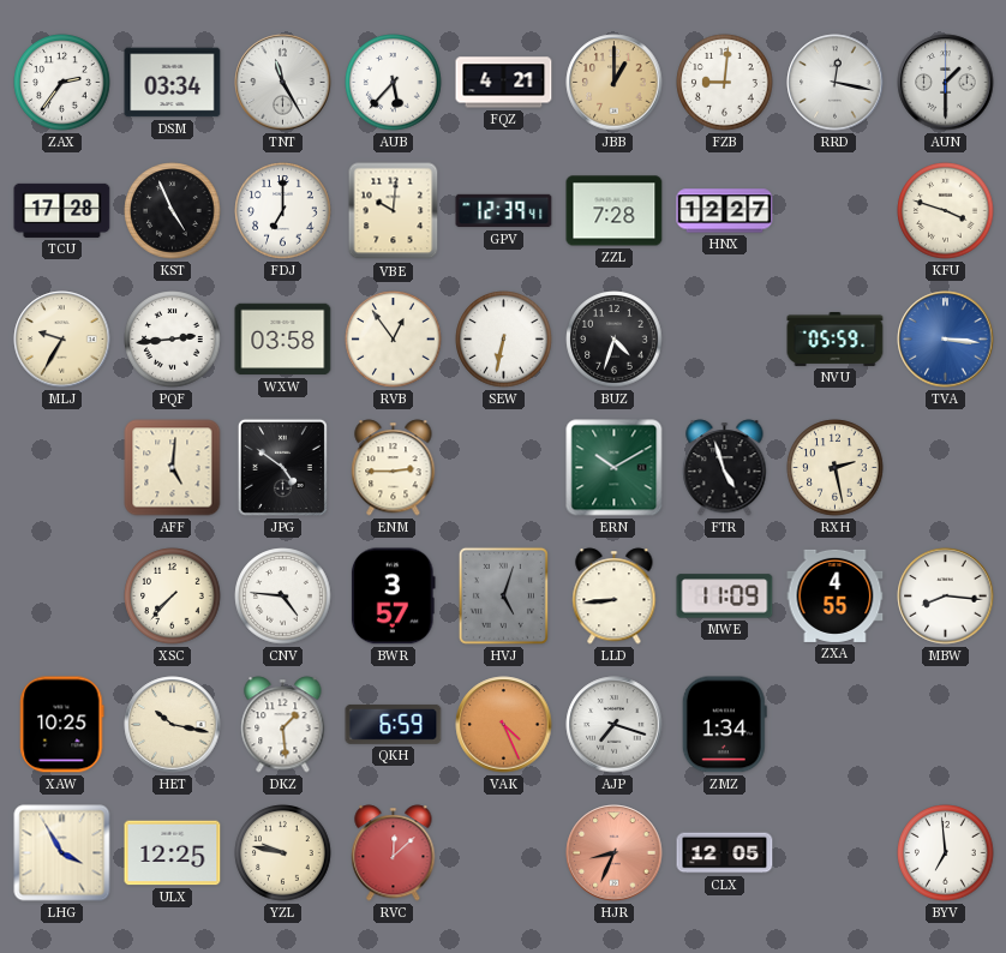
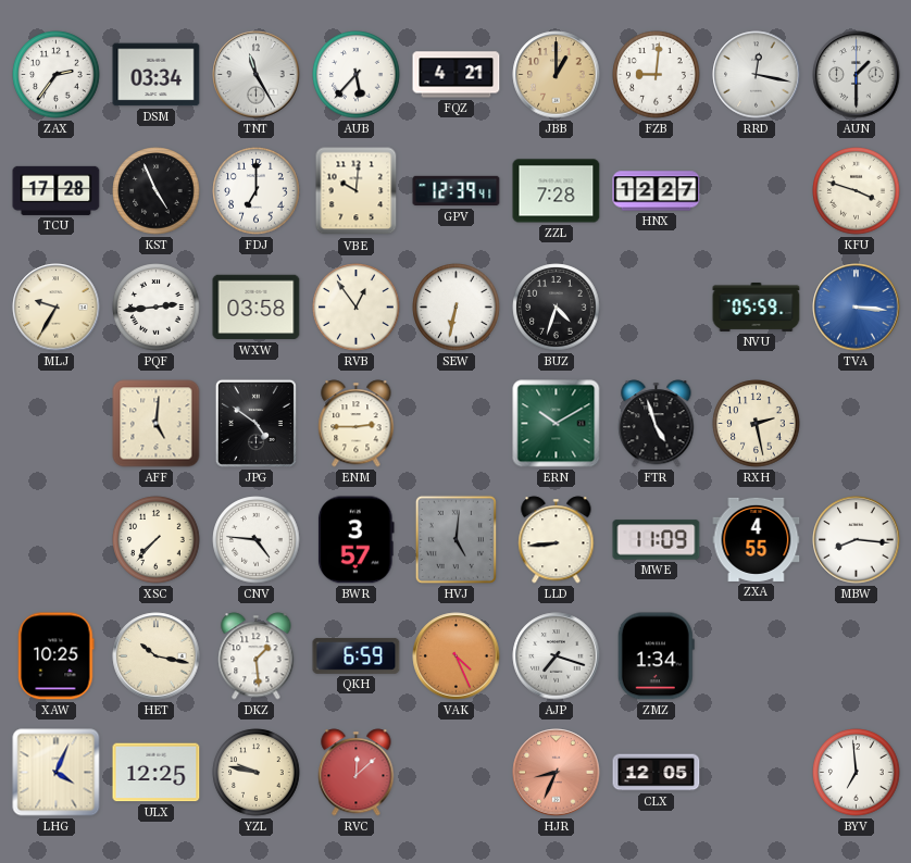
HVJ: 5:03 -> 5:01
LHG: 3:55 -> 4:04
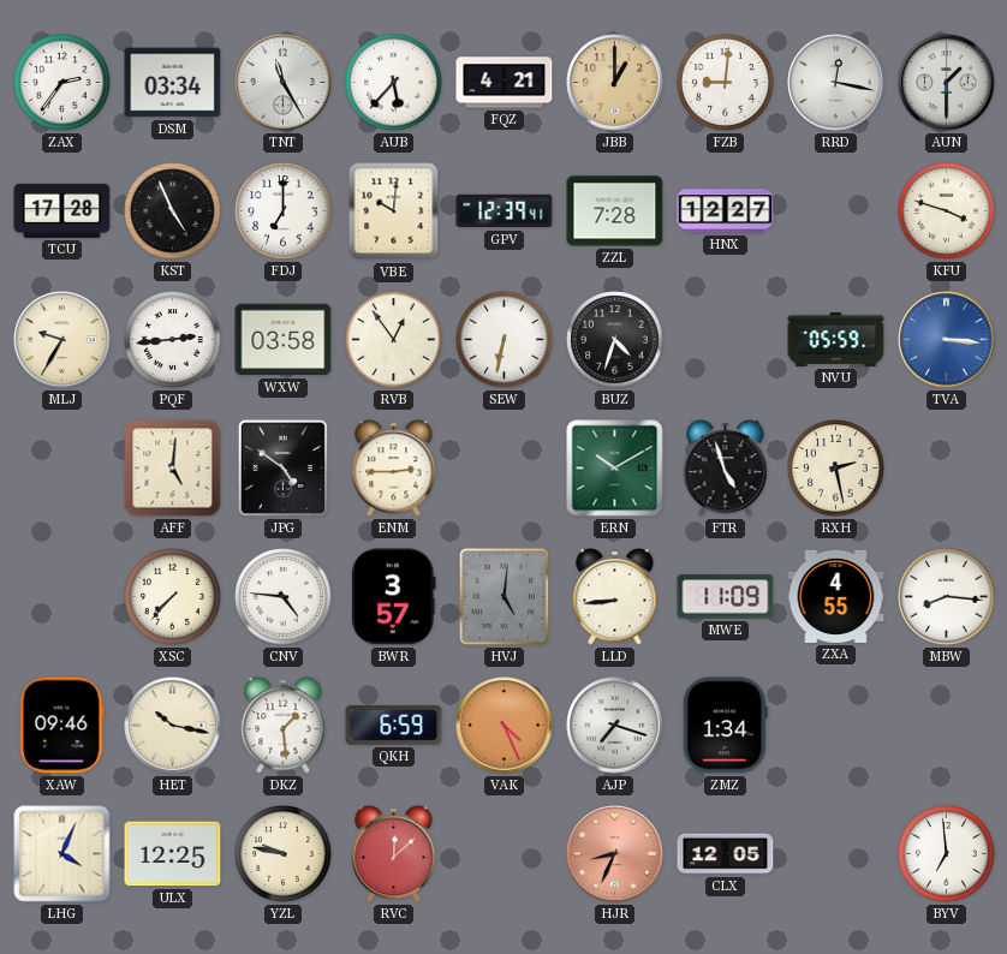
XAW: 10:25 -> 09:46
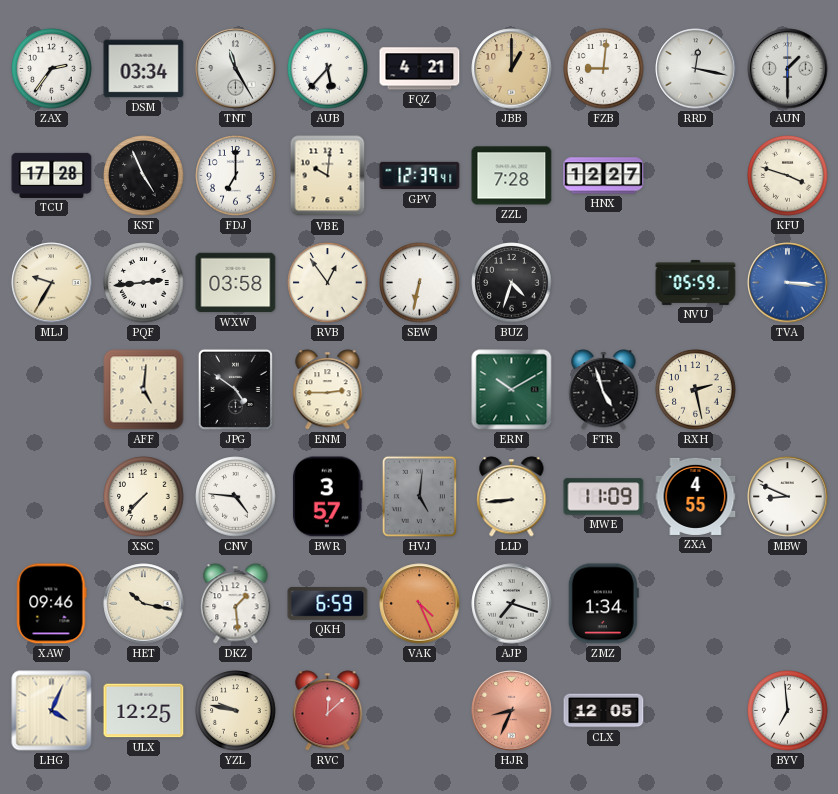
MBW: 8:16 -> 8:49
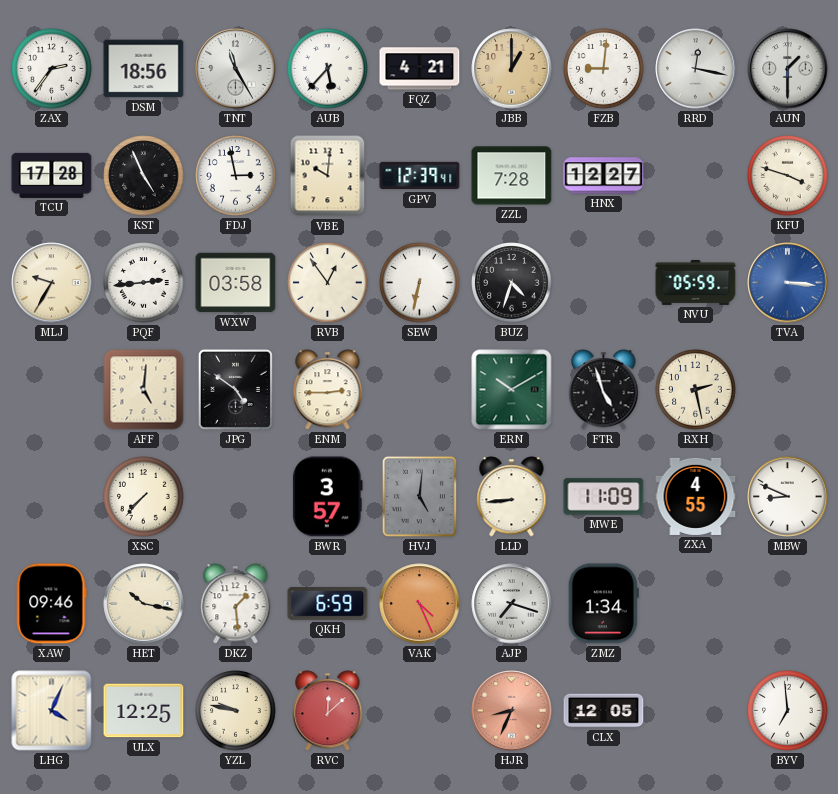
DSM: 03:34 -> 18:56
FDJ: 7:00 -> 2:58
CNV: 4:46 -> none
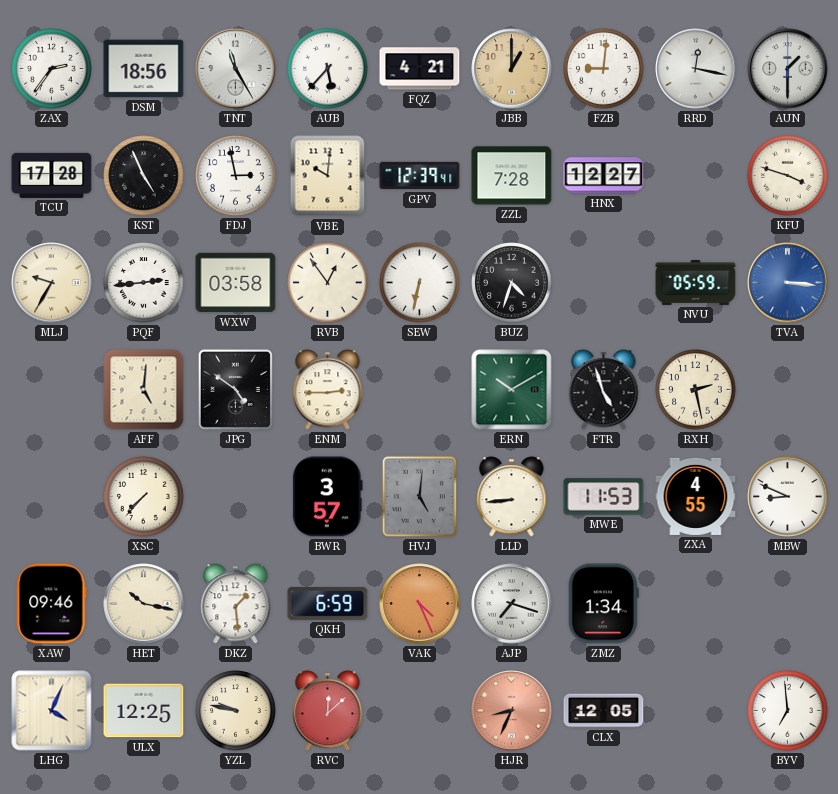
MWE: 11:09 -> 11:53
